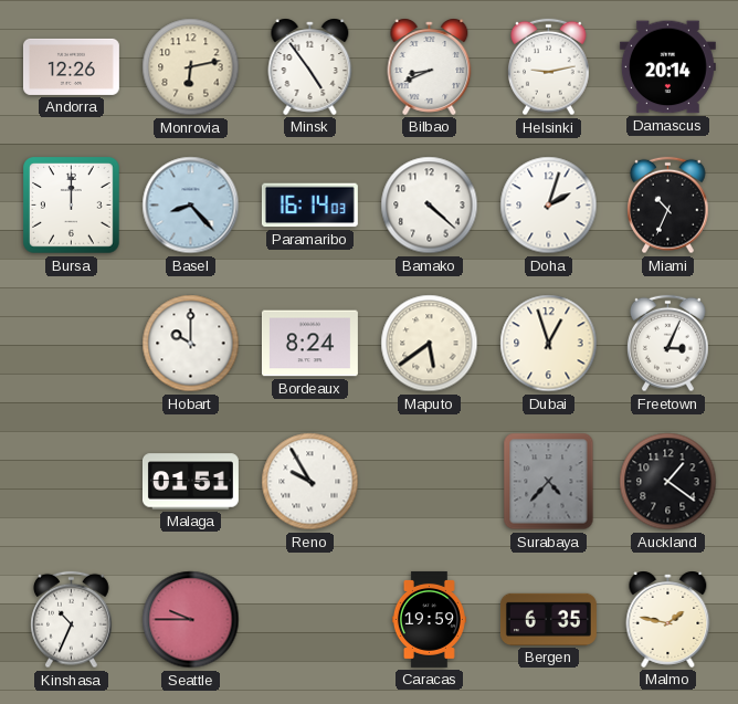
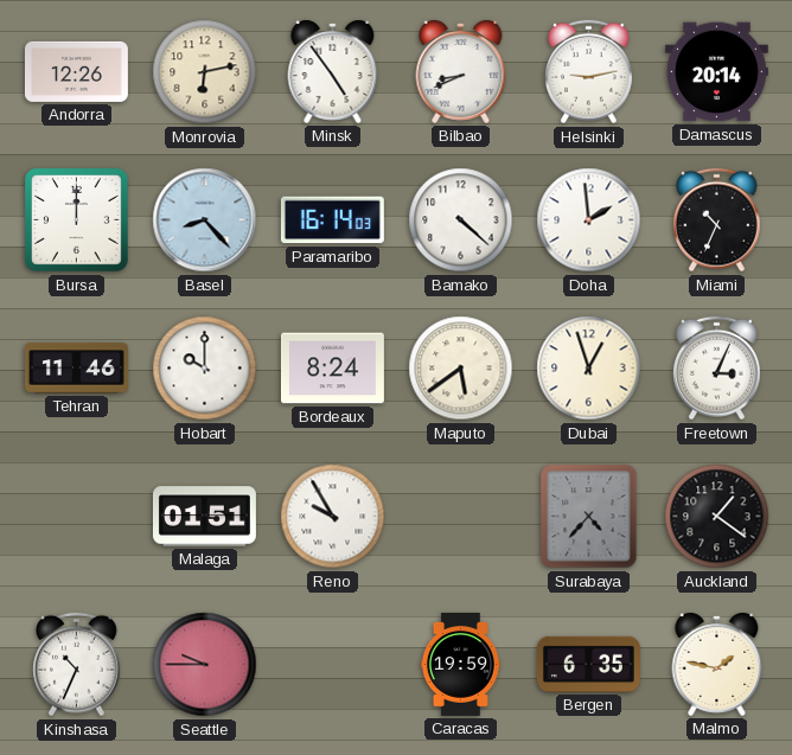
Doha: 2:03 -> 1:59
Tehran: none -> 11:46
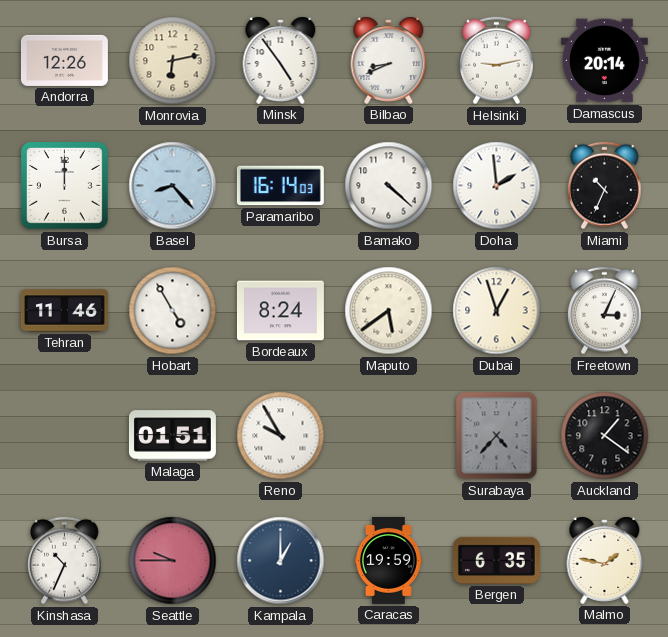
Hobart: 10:00 -> 4:55
Kampala: none -> 1:00
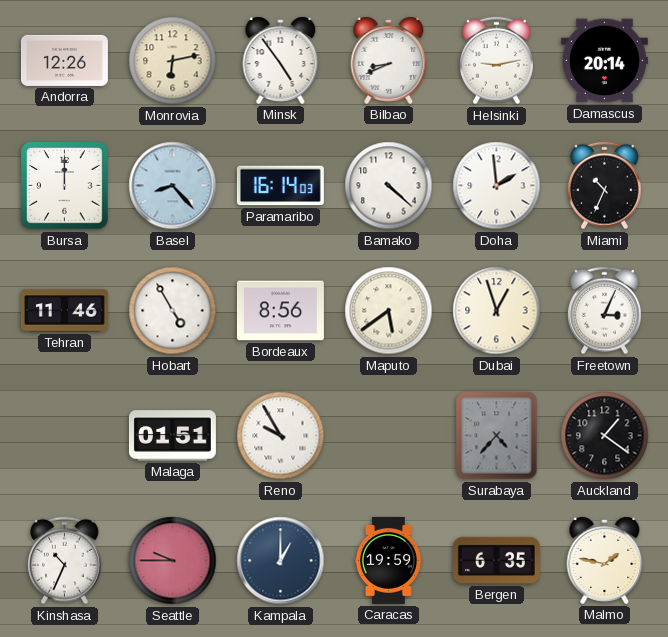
Bordeaux: 8:24 -> 8:56
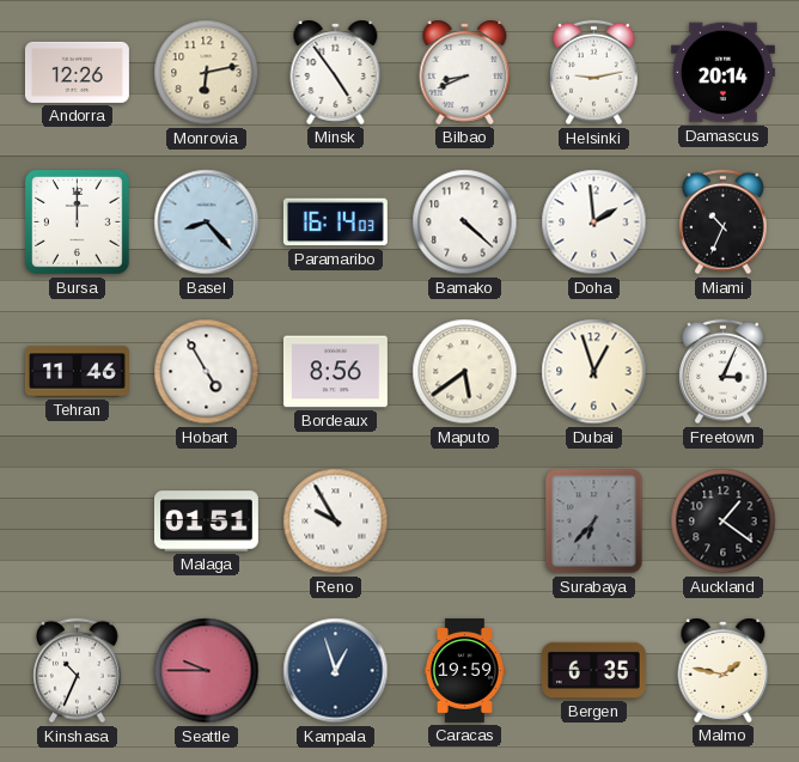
Surabaya: 4:37 -> 6:37
Kampala: 1:00 -> 12:57
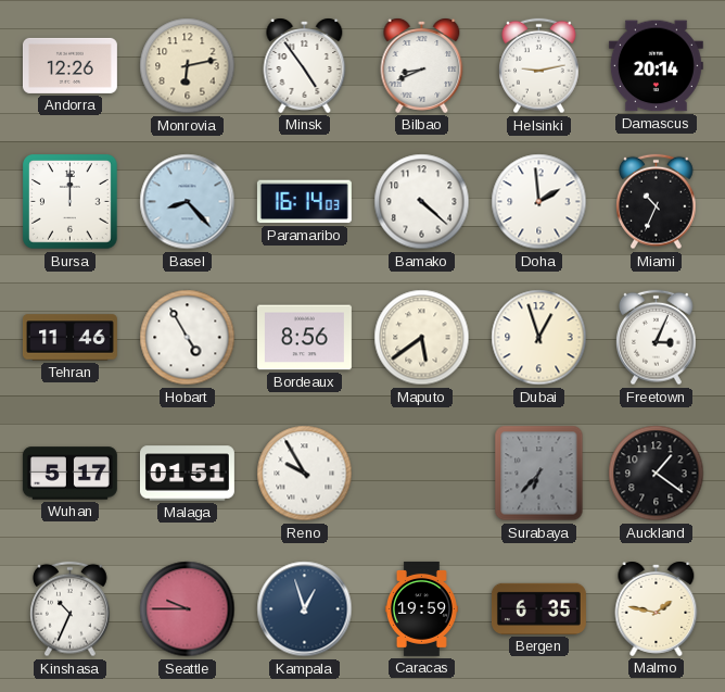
Wuhan: none -> 5:17
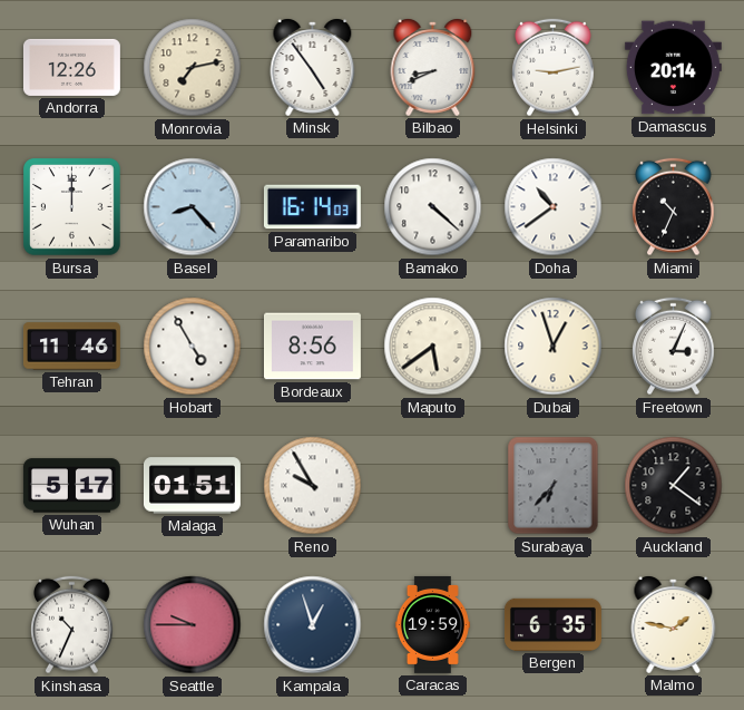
Monrovia: 6:13 -> 7:13
Doha: 1:59 -> 10:39
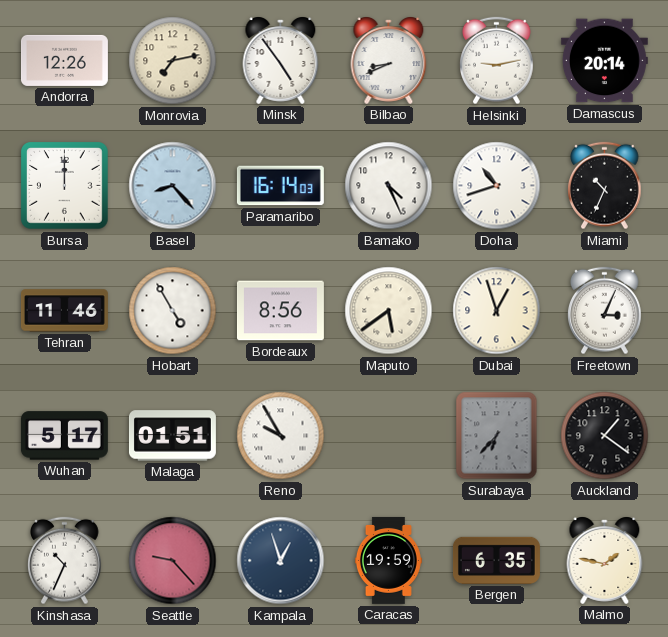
Bamako: 4:22 -> 4:26
Doha: 10:39 -> 10:42
Seattle: 9:45 -> 9:23
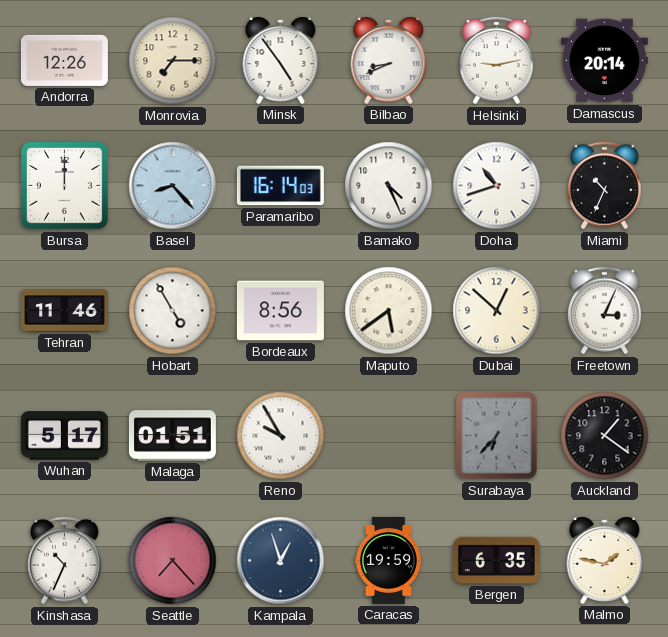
Monrovia: 7:13 -> 7:15
Dubai: 12:57 -> 12:52
Seattle: 9:23 -> 7:23
